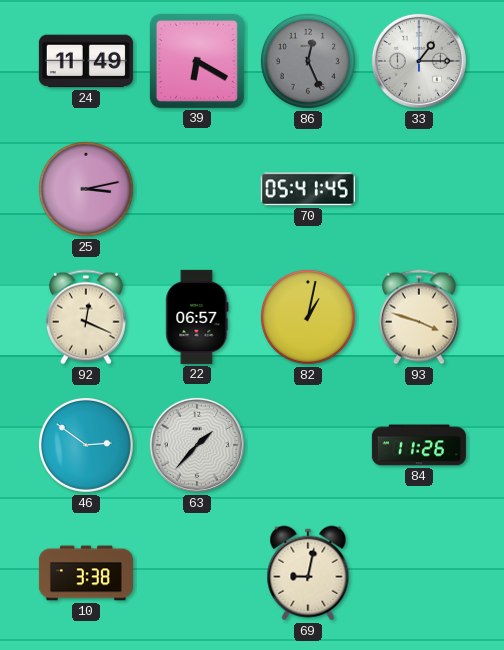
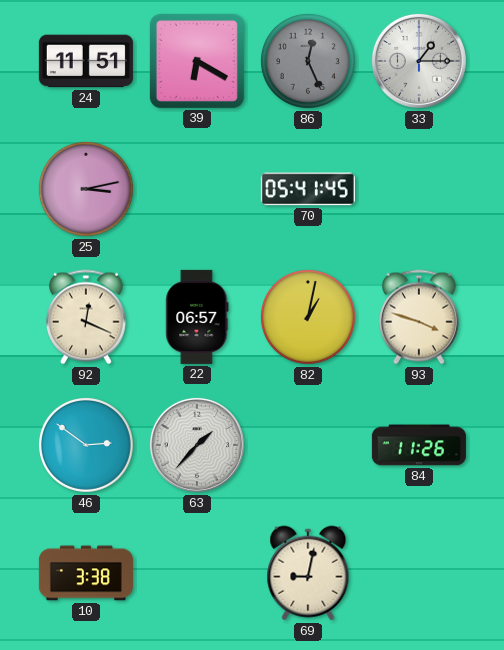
24: 11:49 -> 11:51
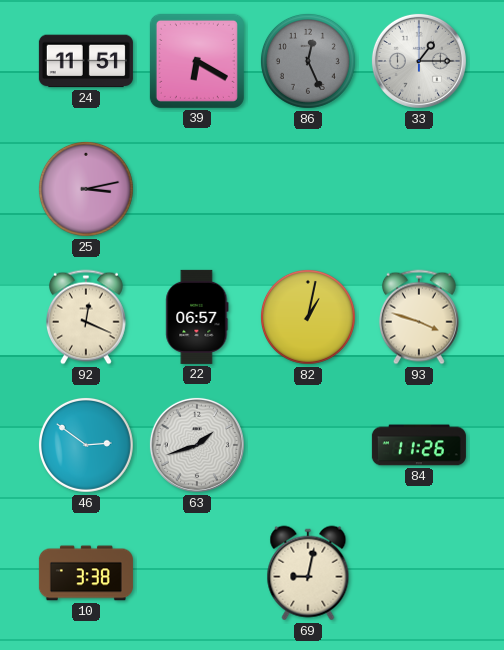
70: 05:41 -> none
63: 1:37 -> 1:42
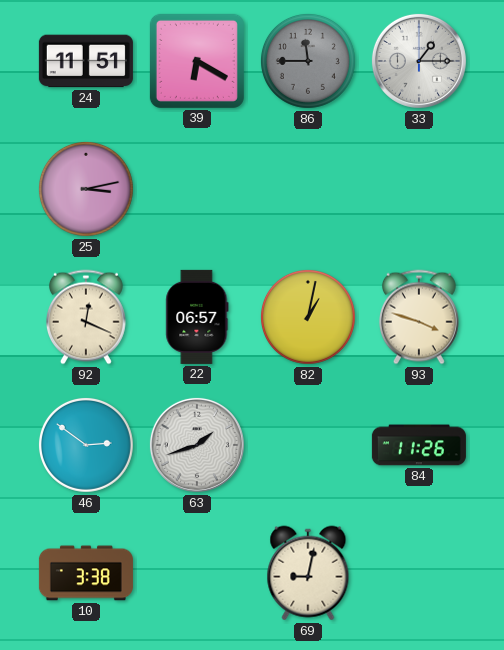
86: 12:26 -> 11:45
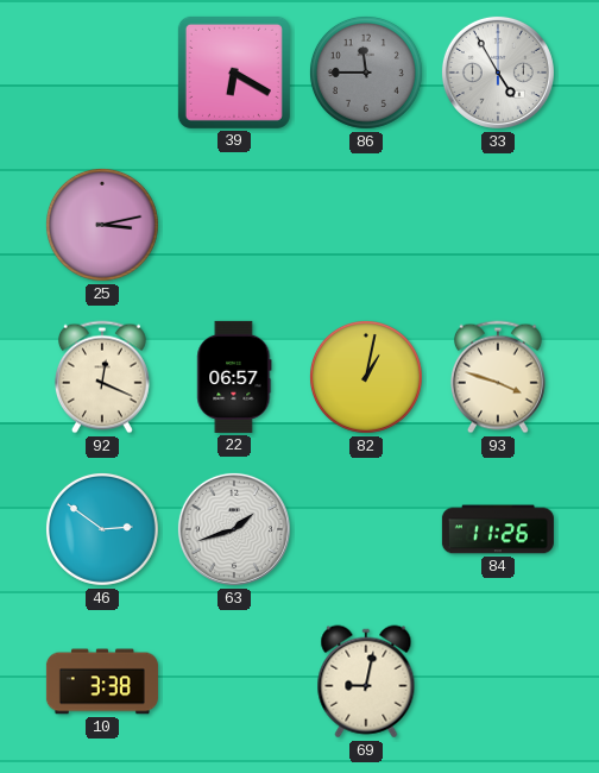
24: 11:51 -> none
33: 1:15 -> 4:55
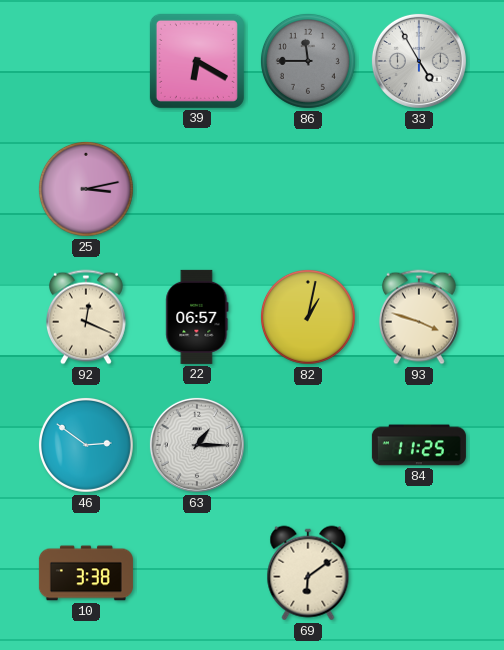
63: 1:42 -> 1:15
84: 11:26 -> 11:25
69: 9:02 -> 6:09
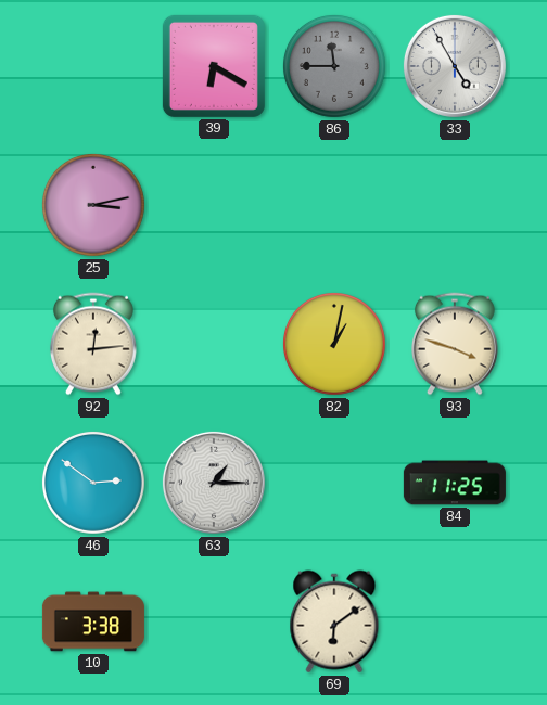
92: 12:19 -> 12:14
22: 06:57 -> none
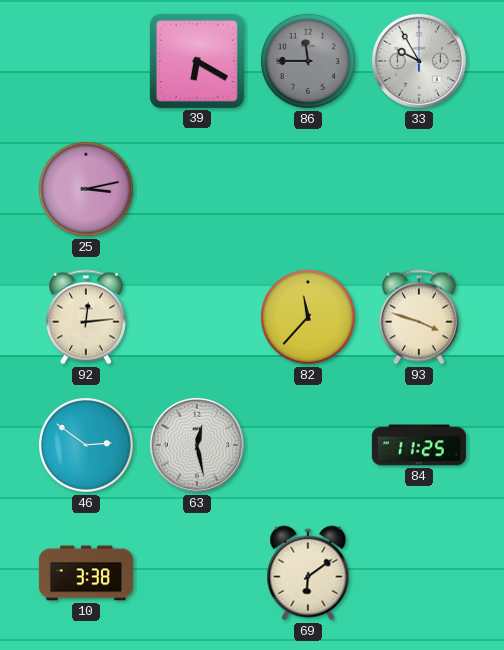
33: 4:55 -> 9:55
82: 1:02 -> 11:37
63: 1:15 -> 12:28
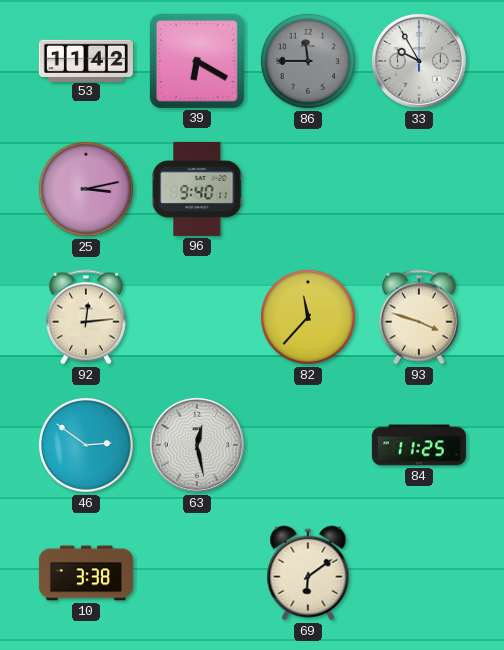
53: none -> 11:42
96: none -> 9:40
